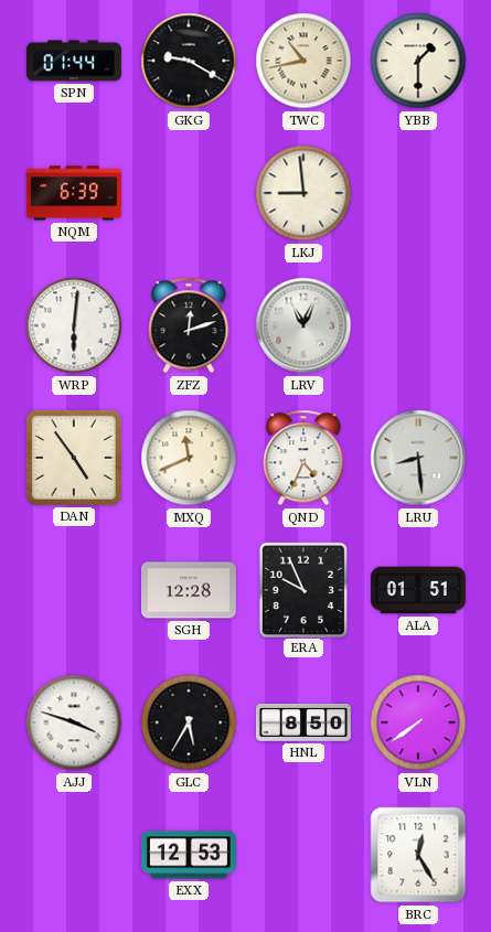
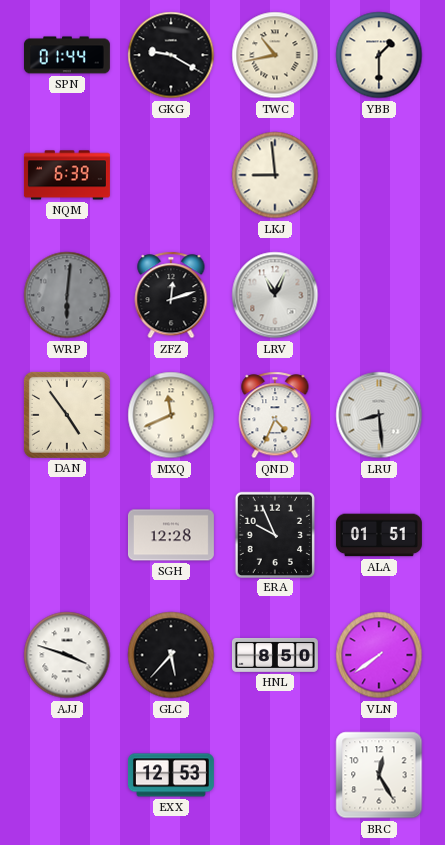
WRP dial: white -> grey
GLC: 5:35 -> 5:37
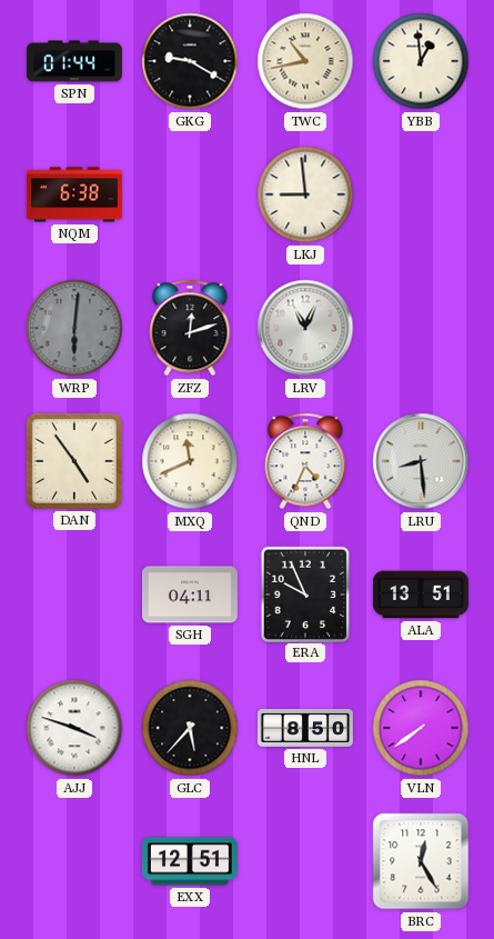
YBB: 1:30 -> 12:59
NQM: 6:39 -> 6:38
SGH: 12:28 -> 04:11
ALA: 01:51 -> 13:51
EXX: 12:53 -> 12:51
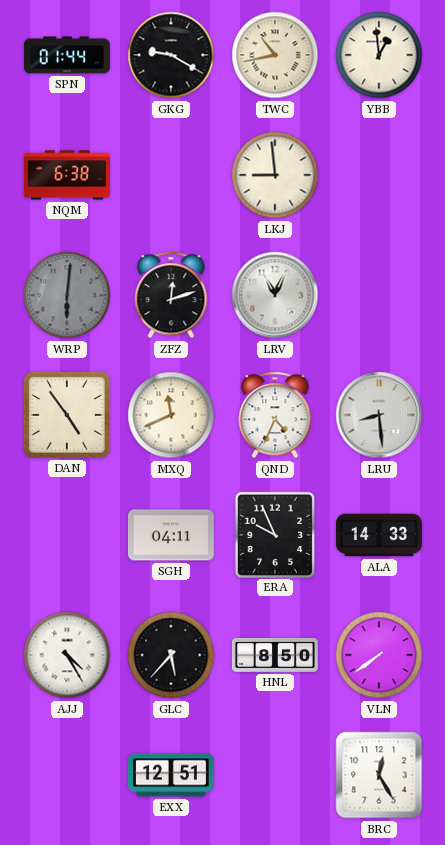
ALA: 13:51 -> 14:33
AJJ: 3:48 -> 4:25
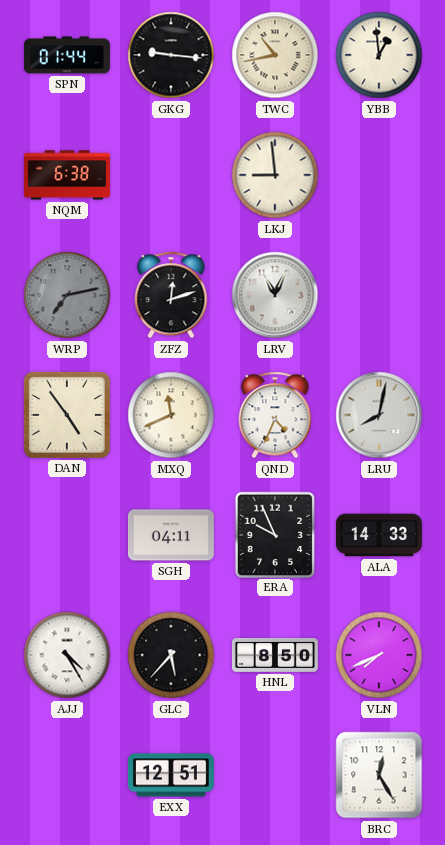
GKG: 9:20 -> 9:16
WRP: 6:01 -> 7:13
LRU: 8:29 -> 8:02
VLN: 7:39 -> 7:41
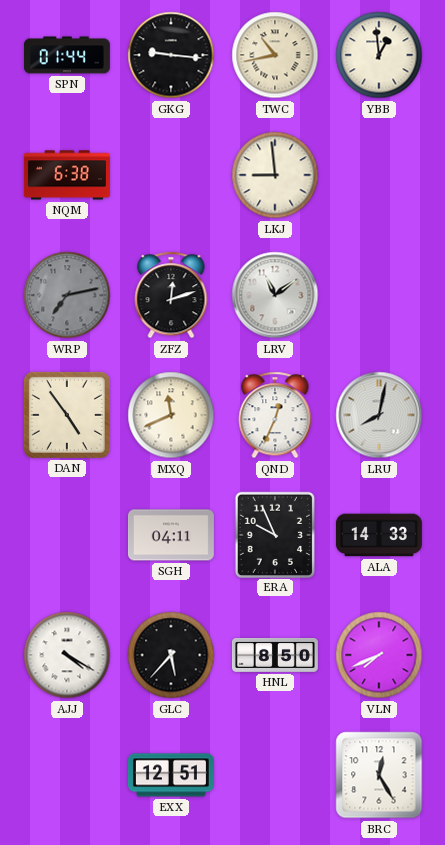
LRV: 11:04 -> 11:09
QND: 4:34 -> 12:34
AJJ: 4:25 -> 4:20
